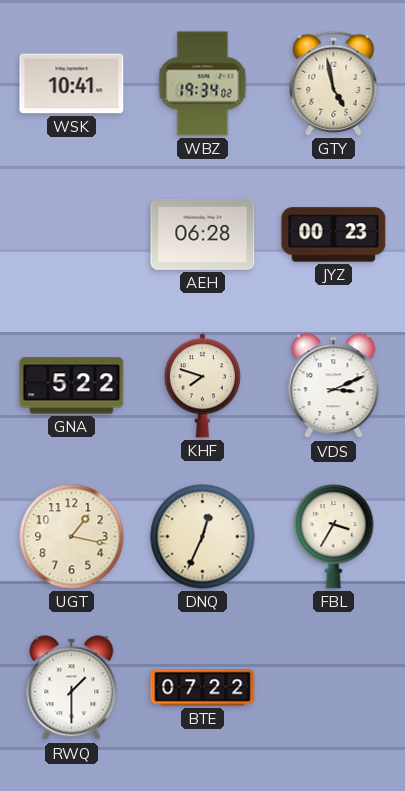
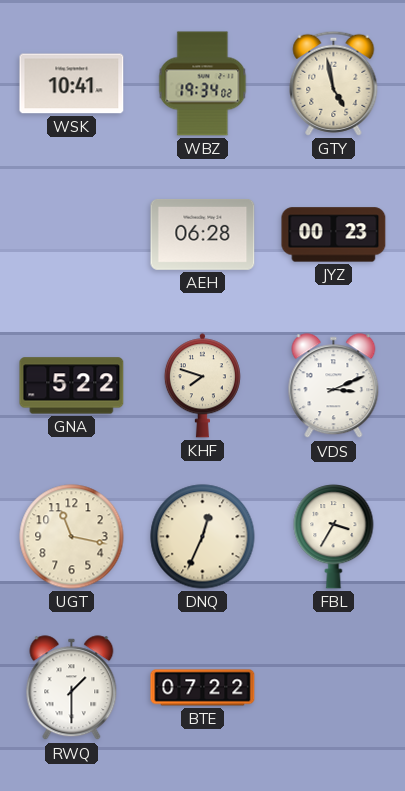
UGT: 1:17 -> 11:17
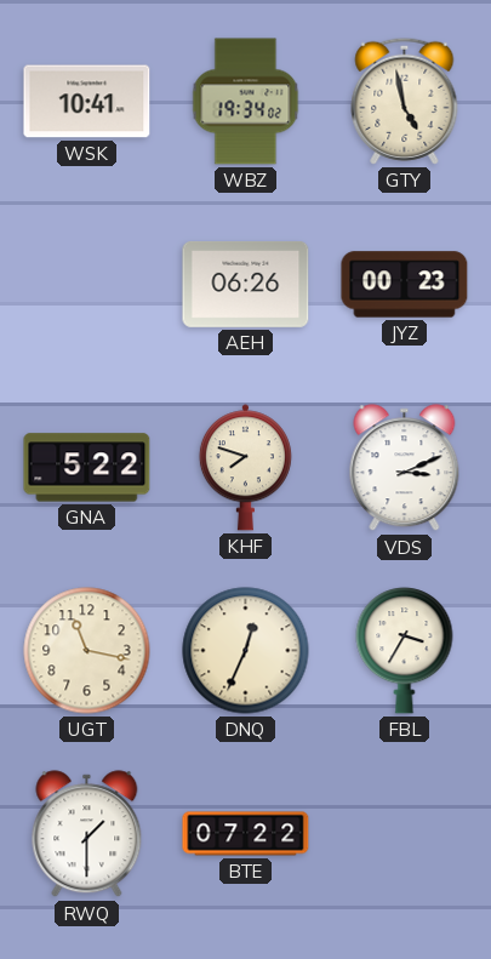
AEH: 06:28 -> 06:26
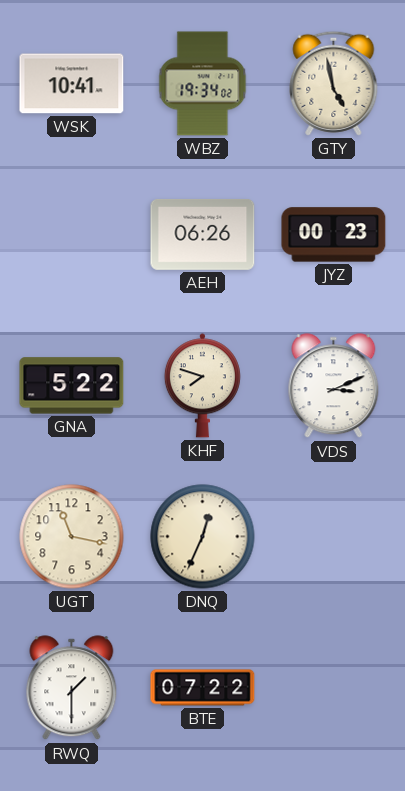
FBL: 3:35 -> none
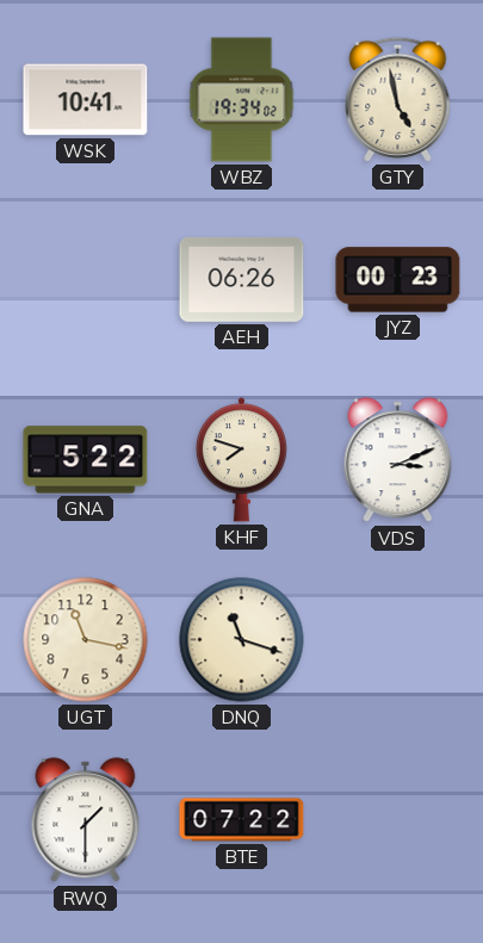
DNQ: 12:34 -> 11:18
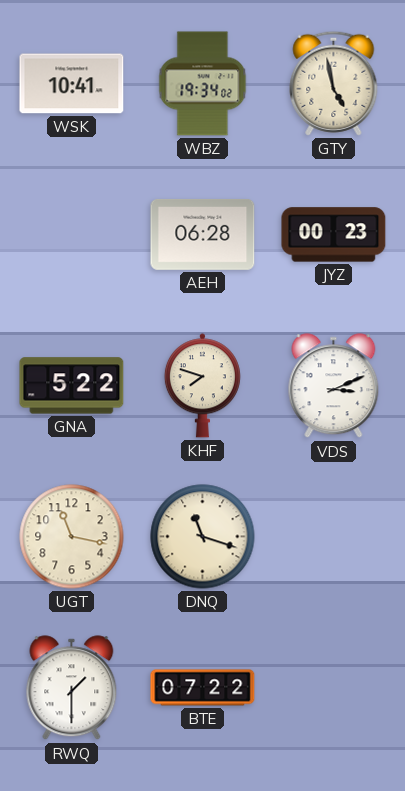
AEH: 06:26 -> 06:28
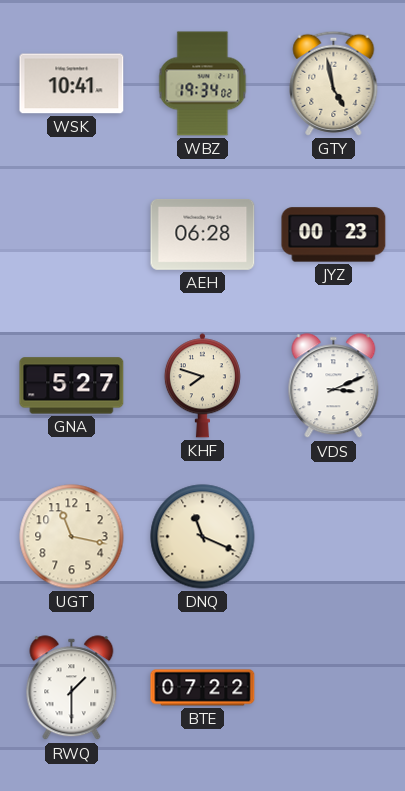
GNA: 5:22 -> 5:27
DNQ: 11:18 -> 11:19
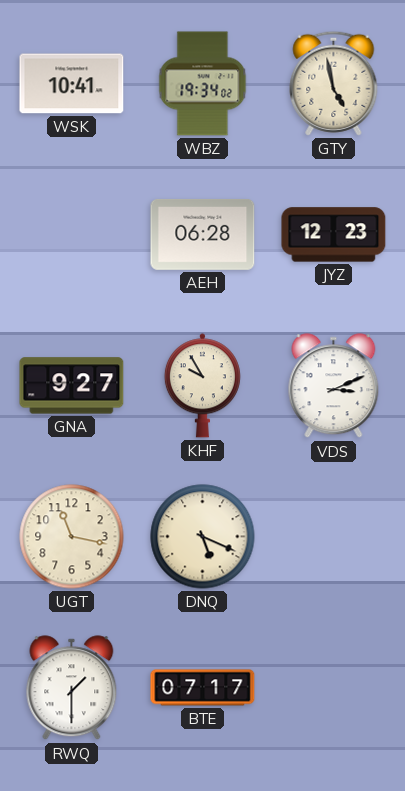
JYZ: 00:23 -> 12:23
GNA: 5:27 -> 9:27
KHF: 7:48 -> 9:55
DNQ: 11:19 -> 5:19
BTE: 07:22 -> 07:17
